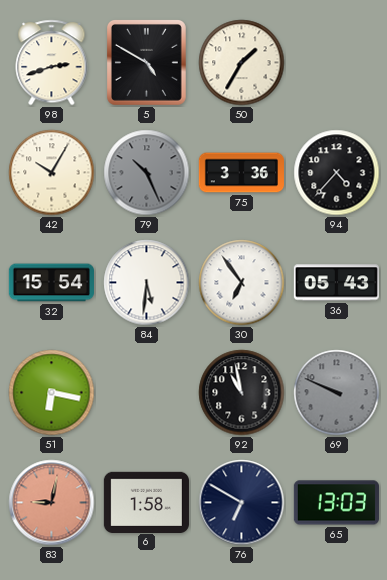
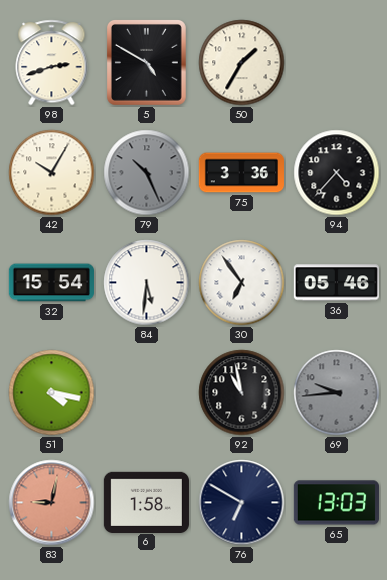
36: 05:43 -> 05:46
51: 6:17 -> 4:17
69: 9:49 -> 9:44
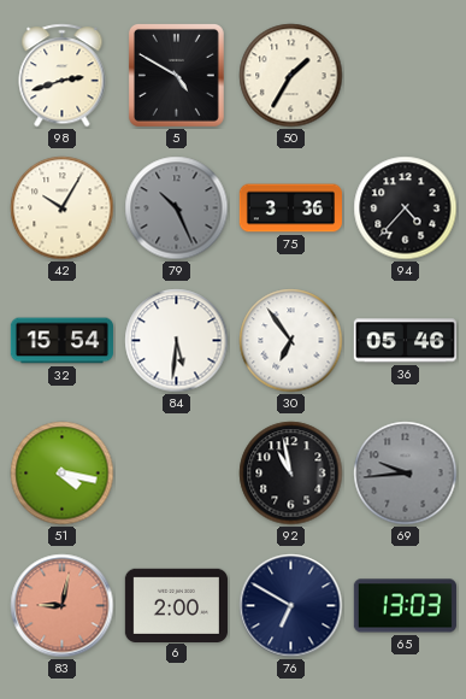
6: 1:58 -> 2:00
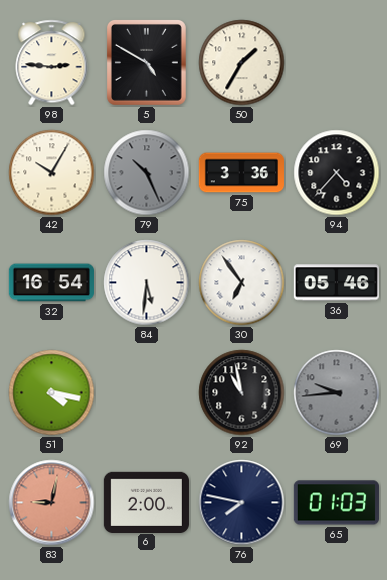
98: 2:42 -> 2:46
32: 15:54 -> 16:54
76: 6:50 -> 7:47
65: 13:03 -> 01:03
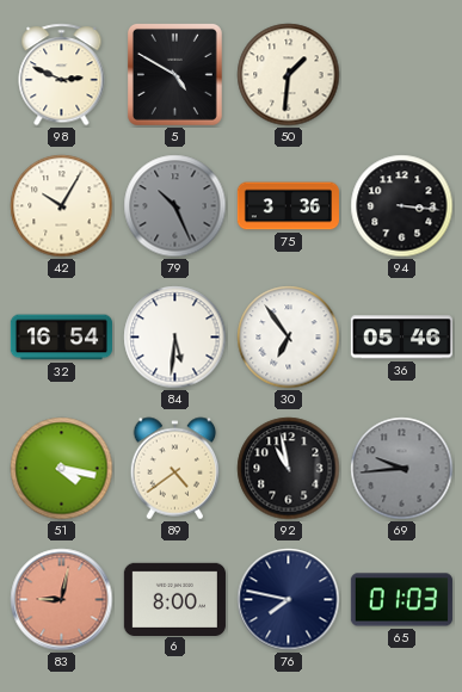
98: 2:46 -> 2:49
50: 1:35 -> 1:31
94: 4:37 -> 3:16
89: none -> 4:39
6: 2:00 -> 8:00
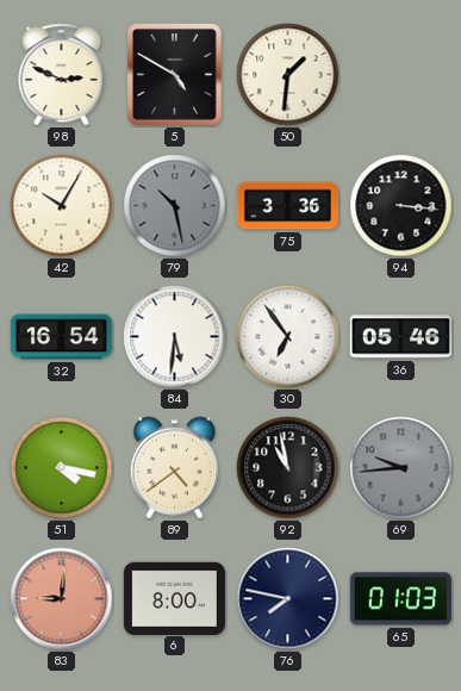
79: 10:26 -> 10:28
83: 9:02 -> 9:01
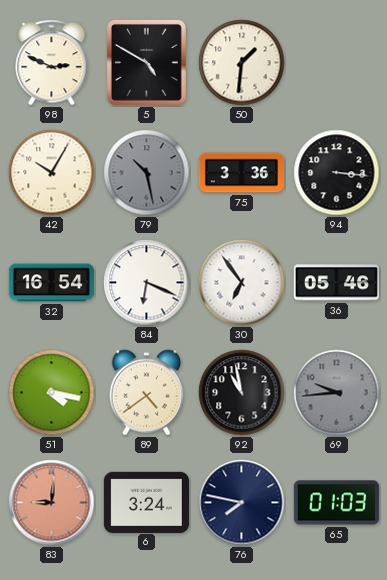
84: 5:31 -> 6:19
6: 8:00 -> 3:24
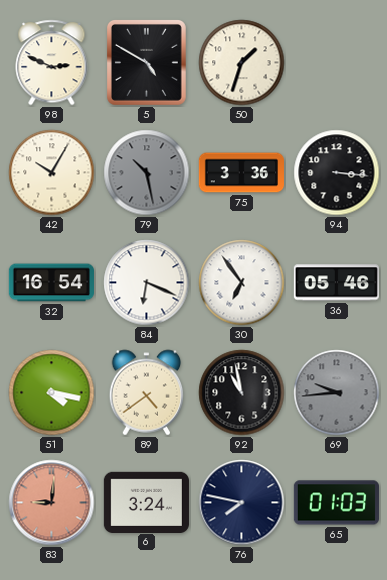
50: 1:31 -> 1:33
